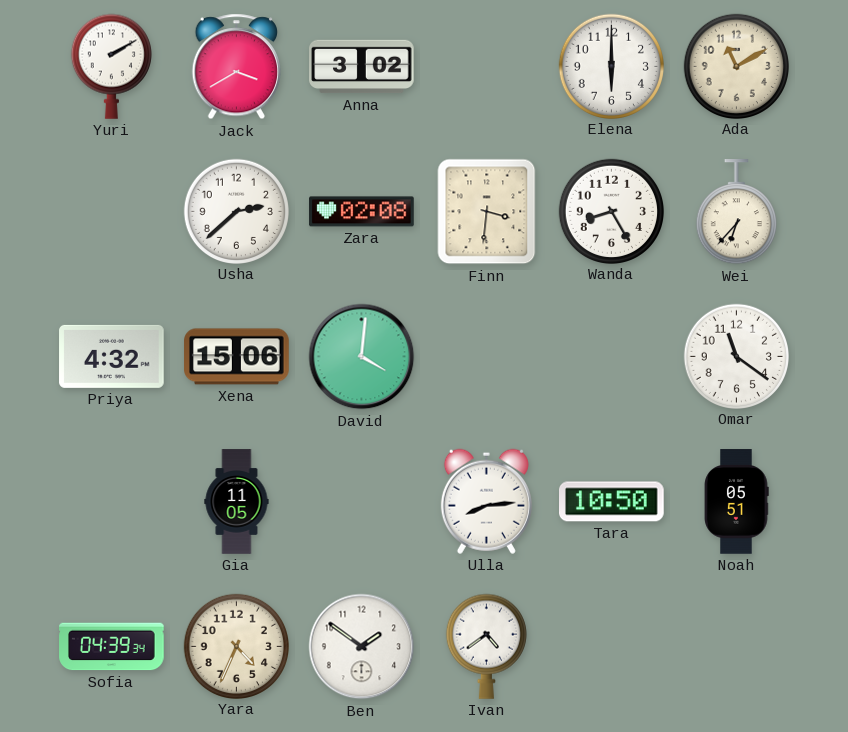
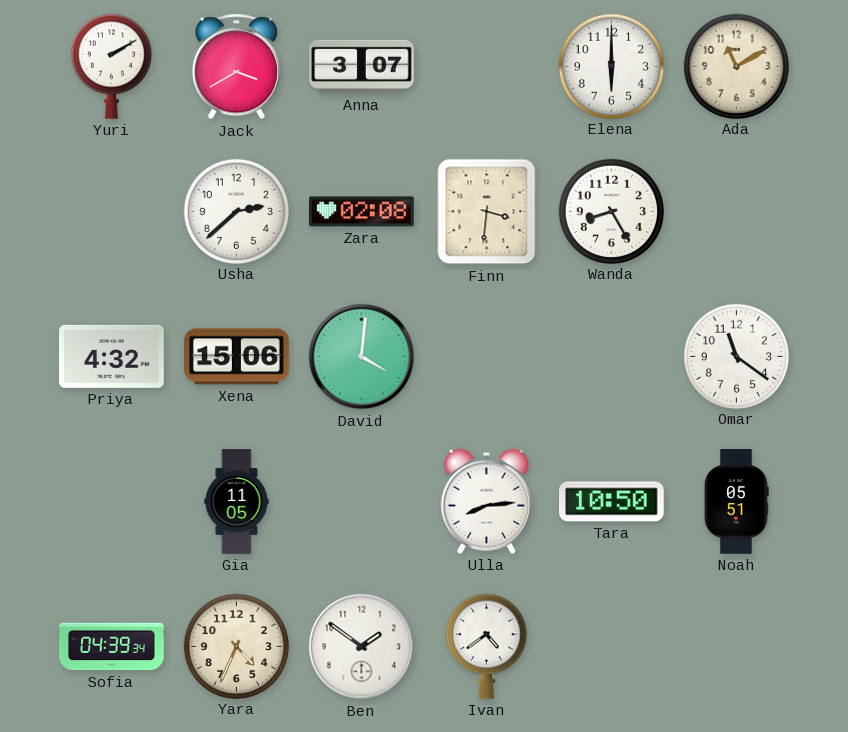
Anna: 3:02 -> 3:07
Wei: 6:37 -> none
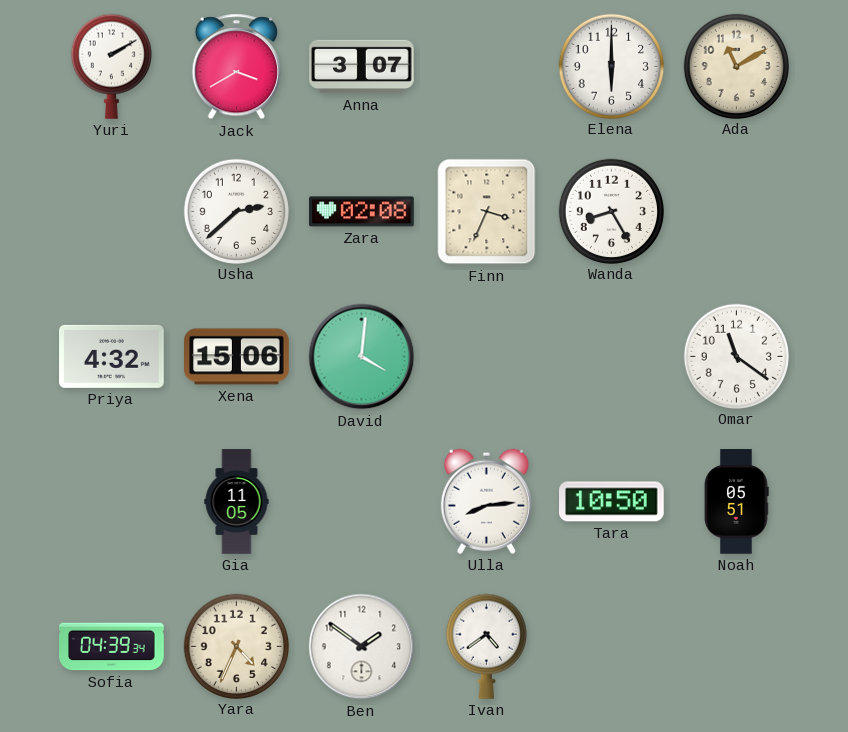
Finn: 3:31 -> 3:34
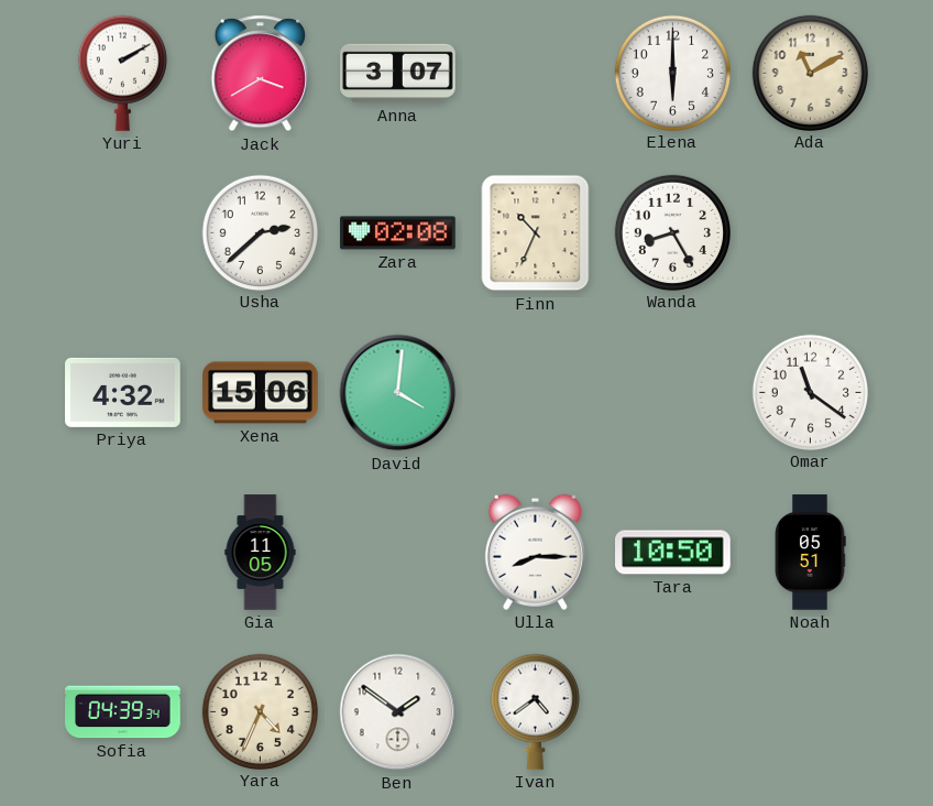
Finn: 3:34 -> 10:34
Ulla: 8:14 -> 8:15
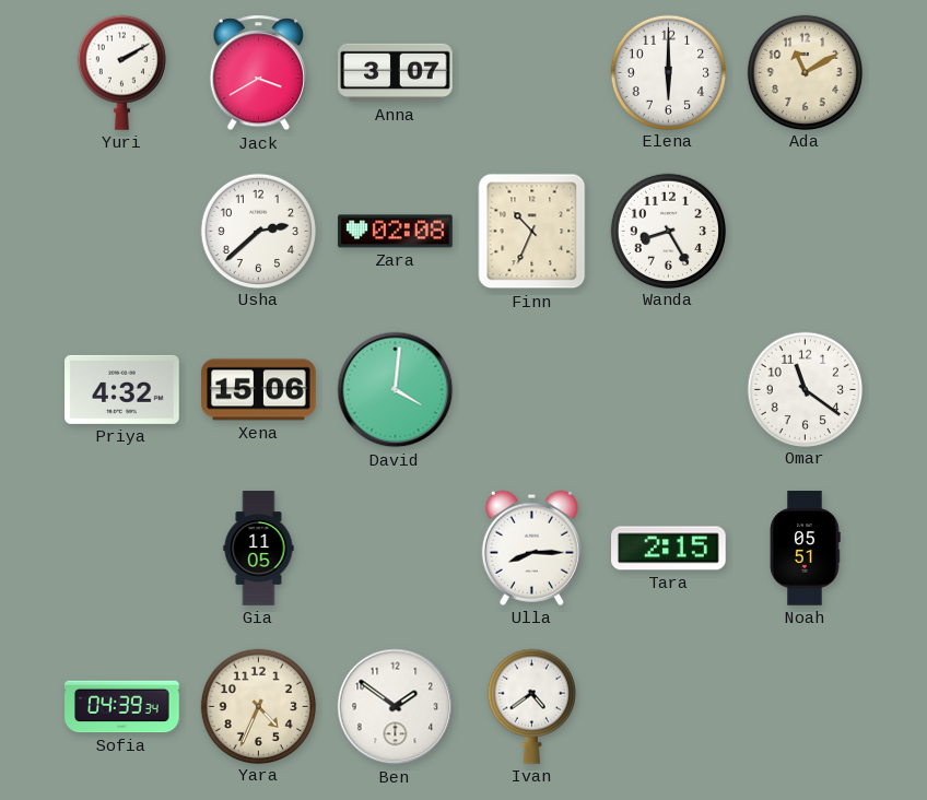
Tara: 10:50 -> 2:15
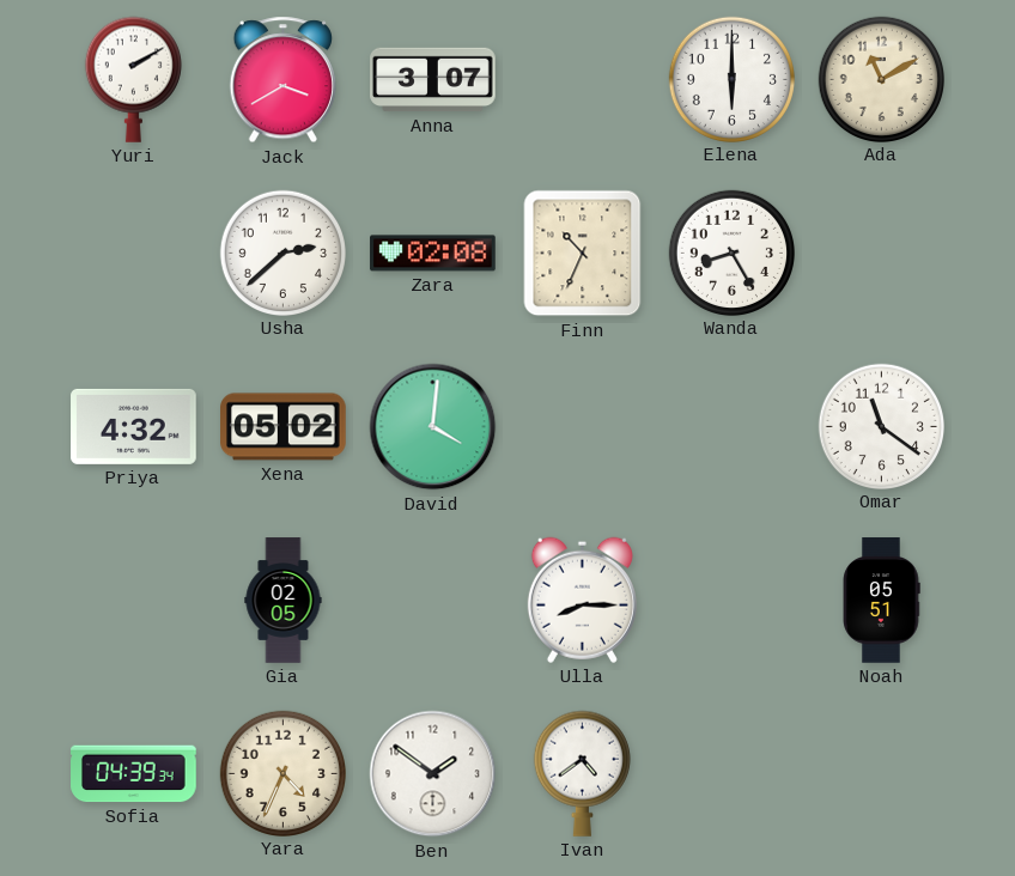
Xena: 15:06 -> 05:02
Gia: 11:05 -> 02:05
Tara: 2:15 -> none
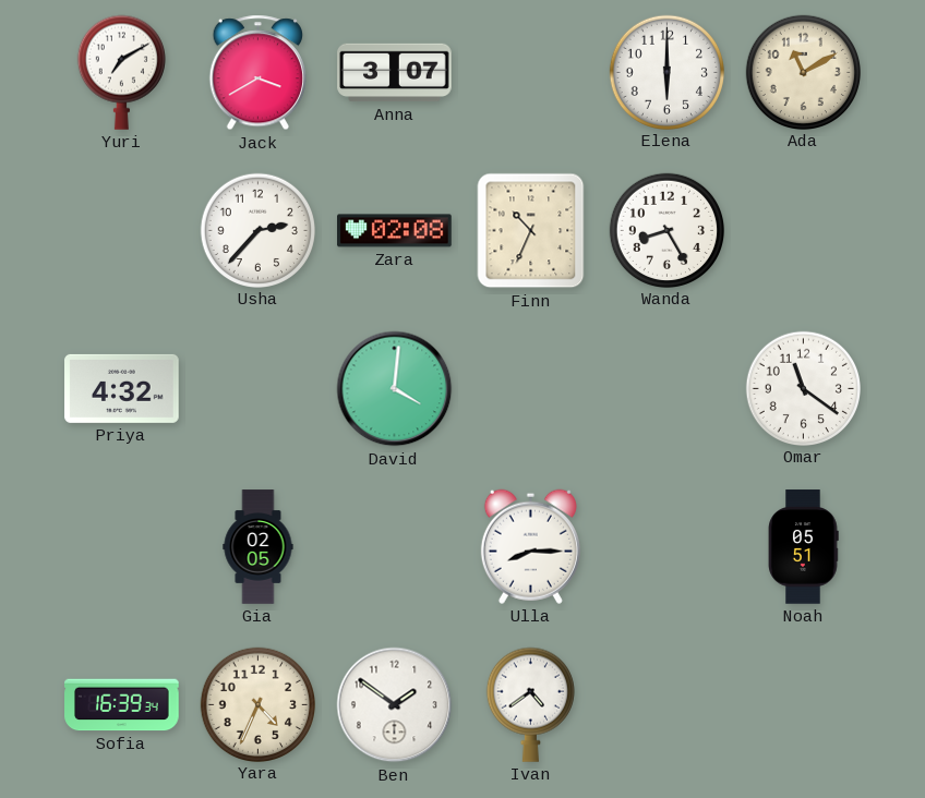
Yuri: 2:10 -> 7:10
Usha: 2:38 -> 2:37
Xena: 05:02 -> none
Sofia: 04:39 -> 16:39
